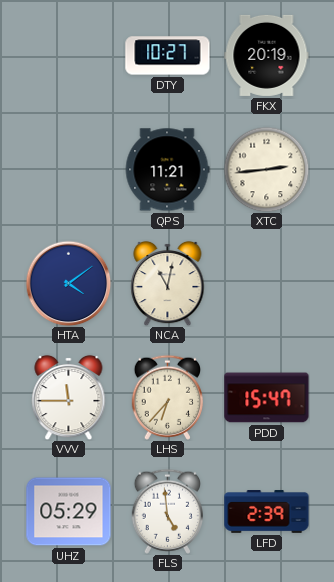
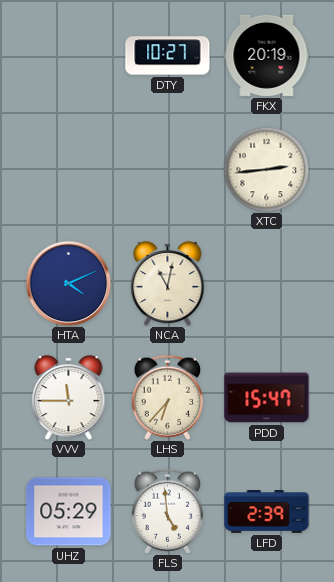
QPS: 11:21 -> none
HTA: 4:09 -> 4:11
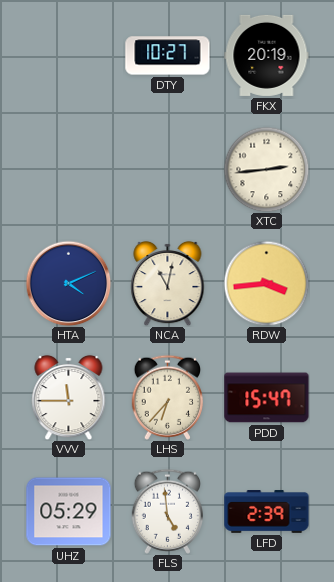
RDW: none -> 3:44
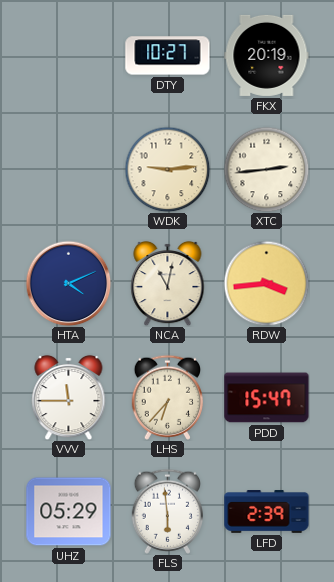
WDK: none -> 9:14
FLS: 4:59 -> 5:59
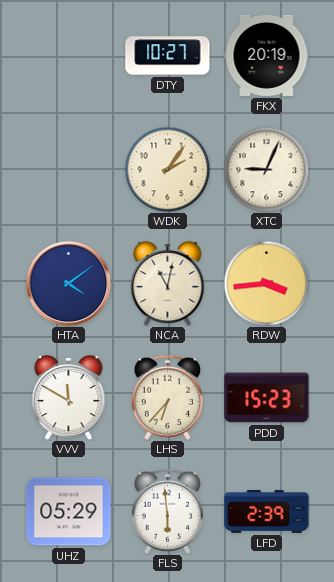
WDK: 9:14 -> 2:06
XTC: 2:44 -> 9:04
HTA: 4:11 -> 4:09
VVV: 11:45 -> 11:50
PDD: 15:47 -> 15:23
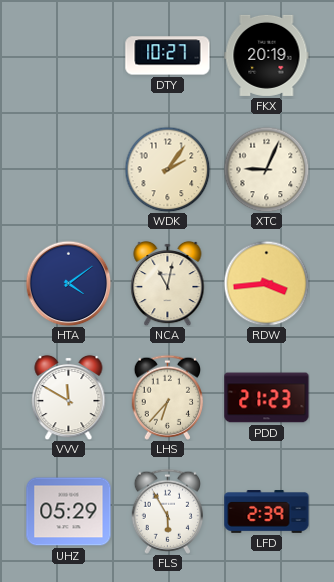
PDD: 15:23 -> 21:23
FLS: 5:59 -> 5:55
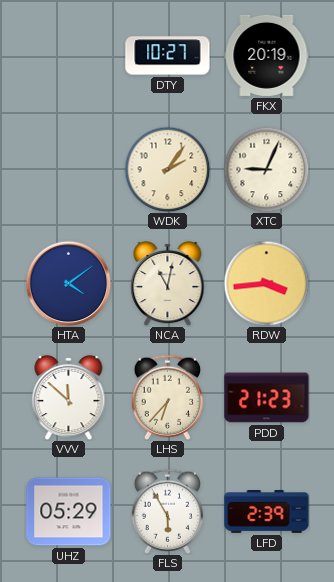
VVV: 11:50 -> 11:52
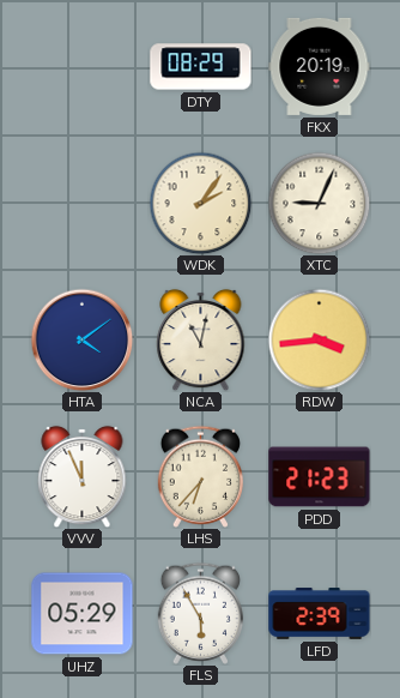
DTY: 10:27 -> 08:29
VVV: 11:52 -> 11:56
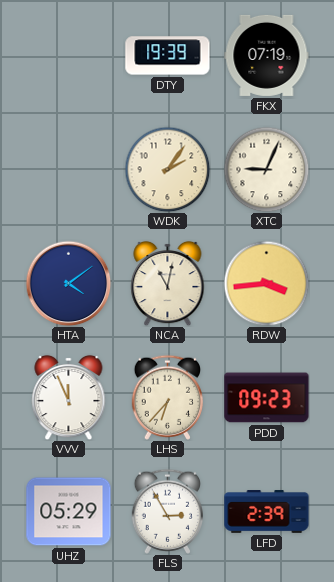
DTY: 08:29 -> 19:39
FKX: 20:19 -> 07:19
PDD: 21:23 -> 09:23
FLS: 5:55 -> 2:55
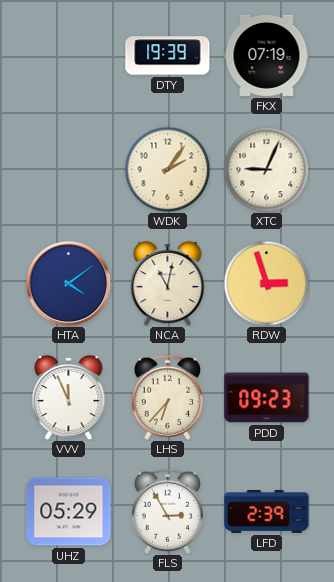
RDW: 3:44 -> 2:57
